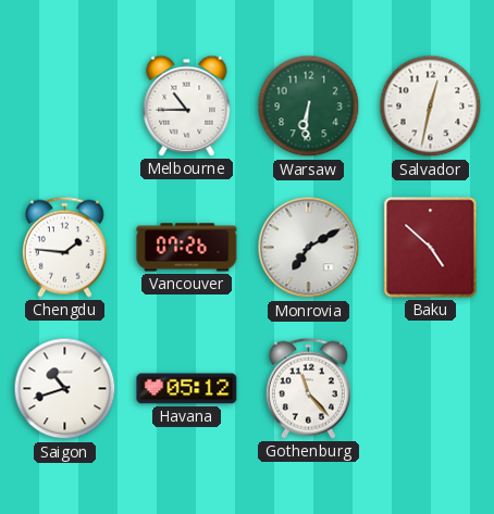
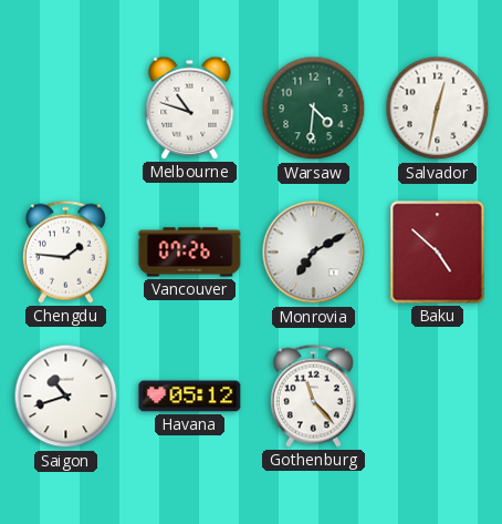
Melbourne: 10:45 -> 10:48
Warsaw: 6:31 -> 4:31
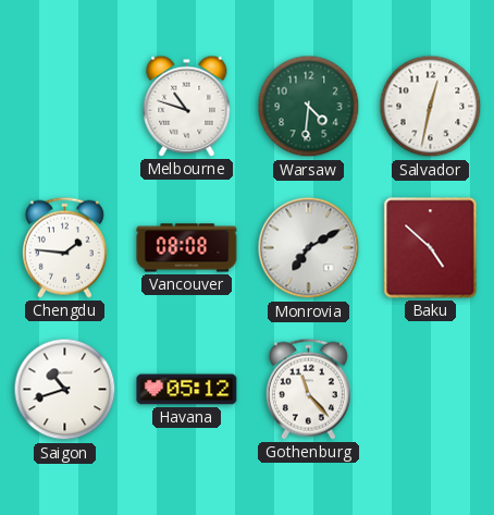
Vancouver: 07:26 -> 08:08
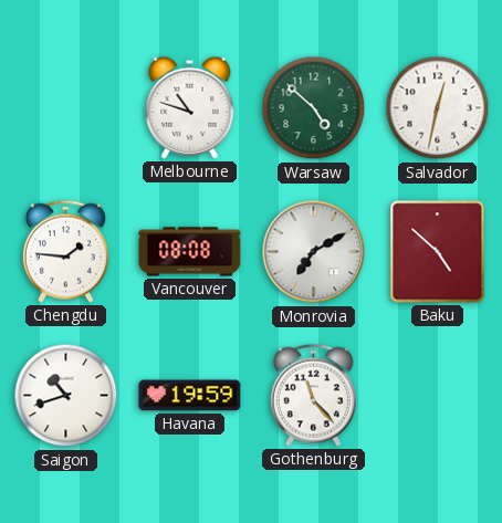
Warsaw: 4:31 -> 4:52
Havana: 05:12 -> 19:59
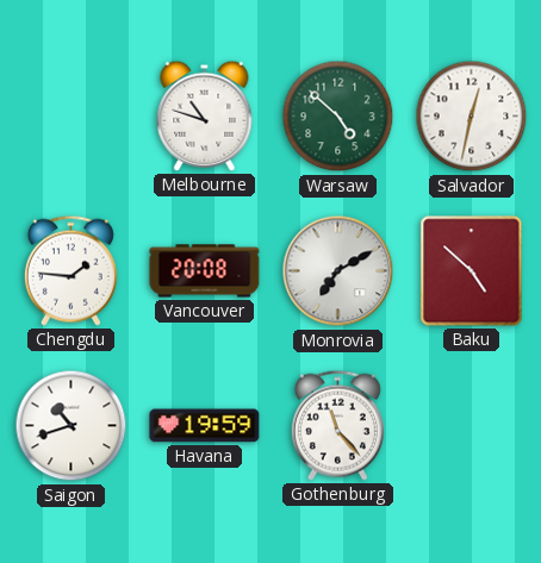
Vancouver: 08:08 -> 20:08
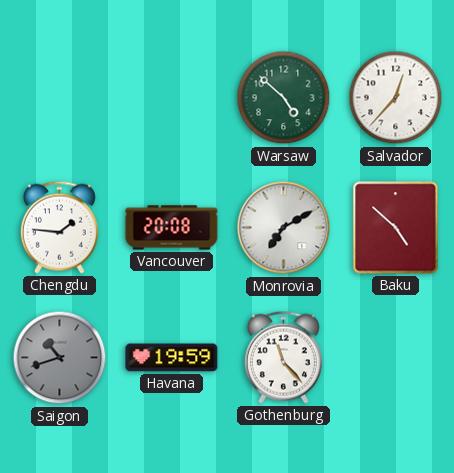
Melbourne: 10:48 -> none
Salvador: 12:32 -> 12:37
Saigon dial: white -> grey
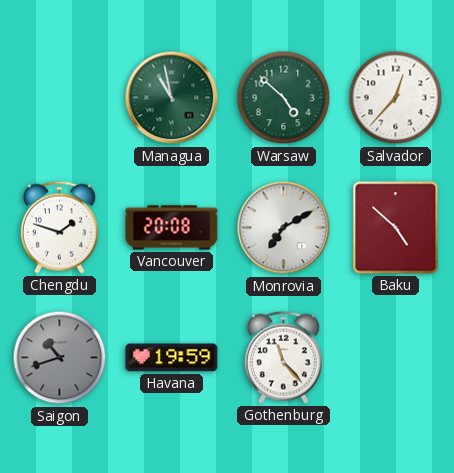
Managua: none -> 10:58
Chengdu: 1:46 -> 1:48
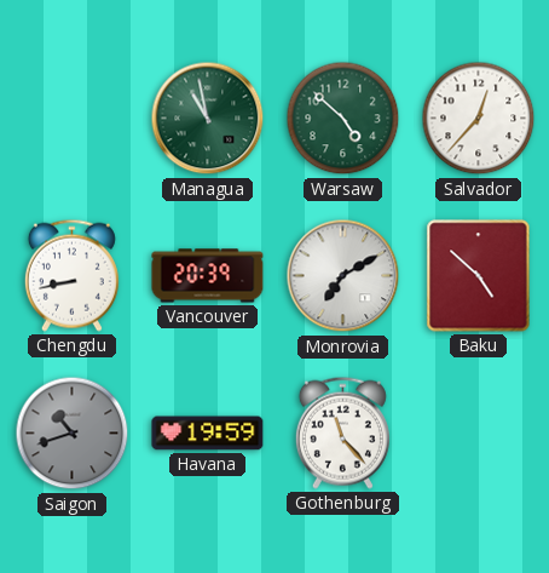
Chengdu: 1:48 -> 8:43
Vancouver: 20:08 -> 20:39
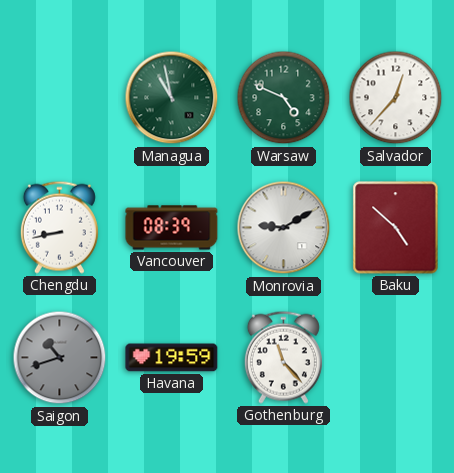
Warsaw: 4:52 -> 4:49
Vancouver: 20:39 -> 08:39
Monrovia: 7:10 -> 9:10
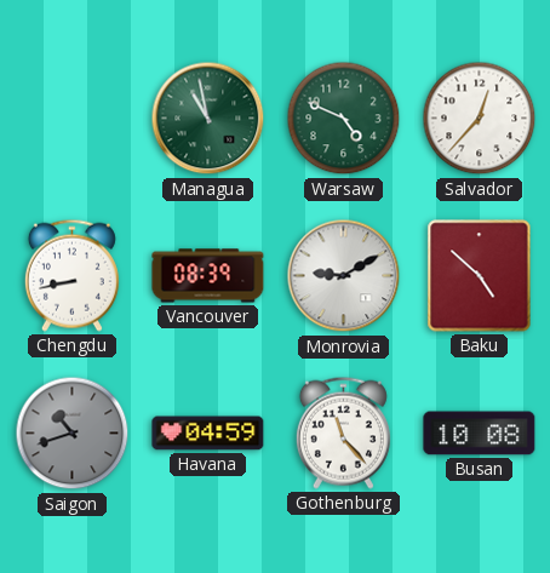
Havana: 19:59 -> 04:59
Busan: none -> 10:08
